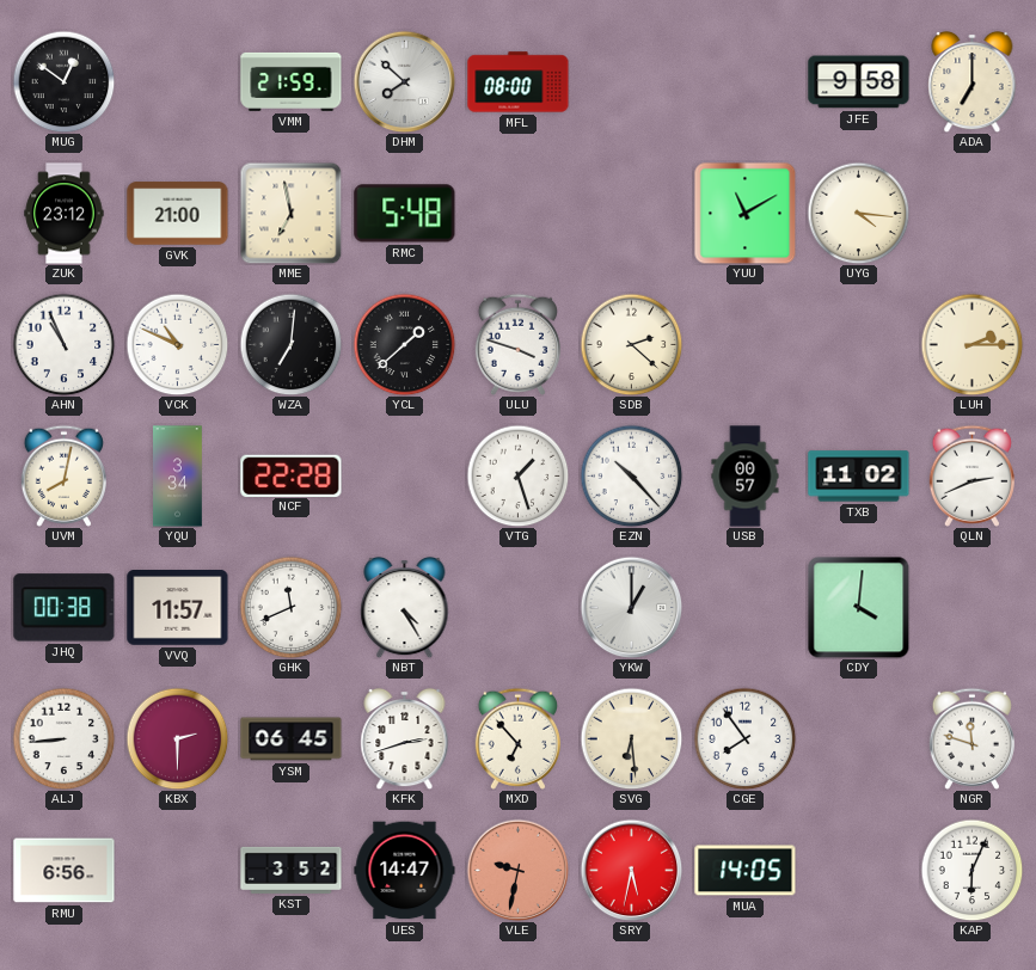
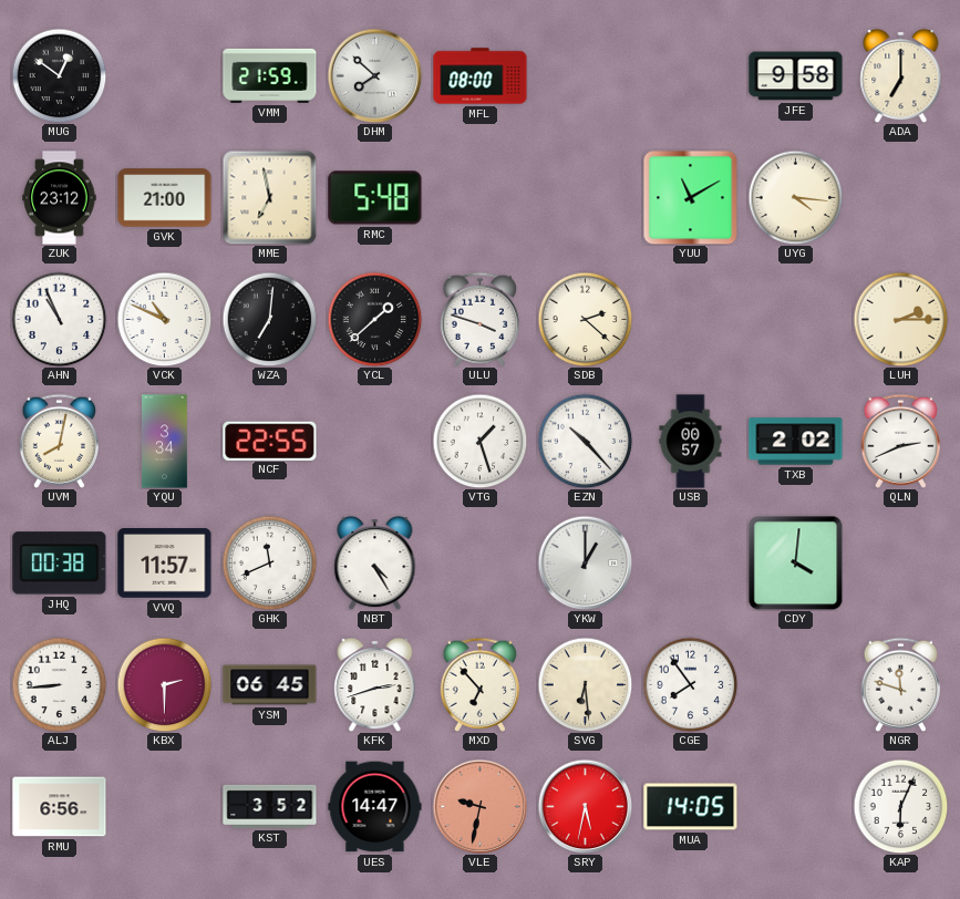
NCF: 22:28 -> 22:55
TXB: 11:02 -> 2:02
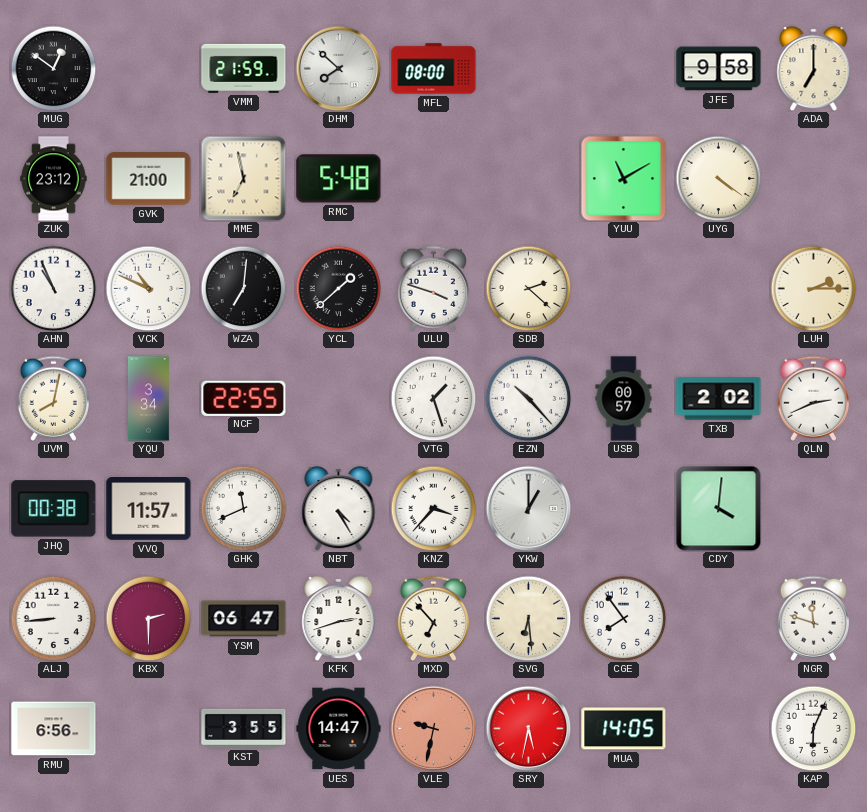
UYG: 4:16 -> 4:21
KNZ: none -> 3:37
YSM: 06:45 -> 06:47
KST: 3:52 -> 3:55
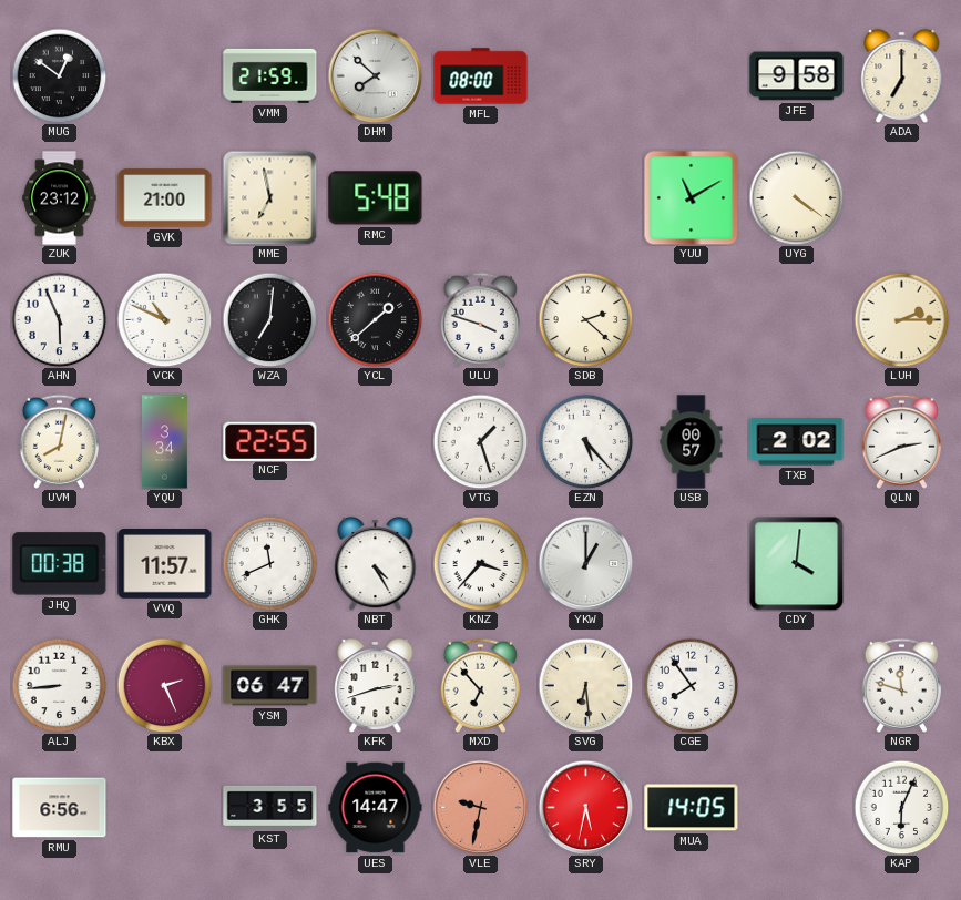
AHN: 10:56 -> 5:56
EZN: 10:23 -> 5:23
KBX: 2:30 -> 2:26
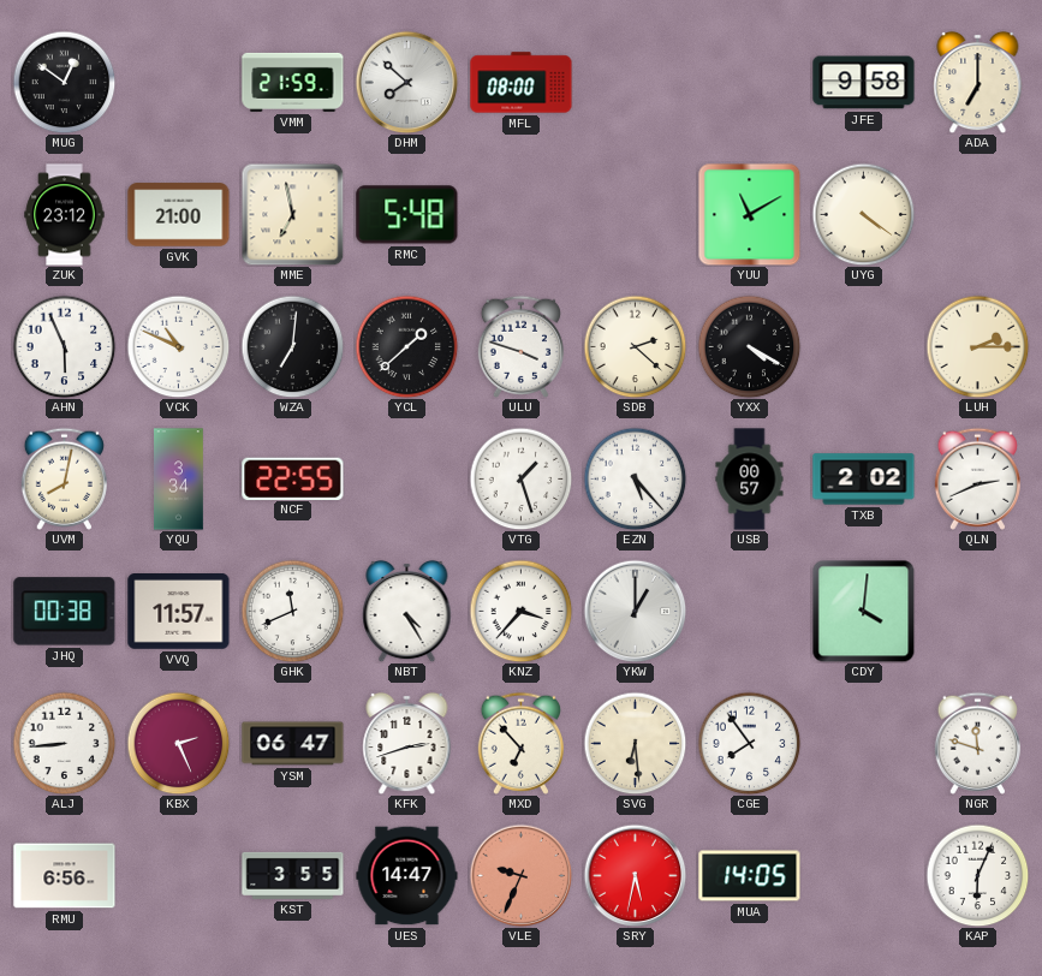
YXX: none -> 4:20
VLE: 9:32 -> 9:34
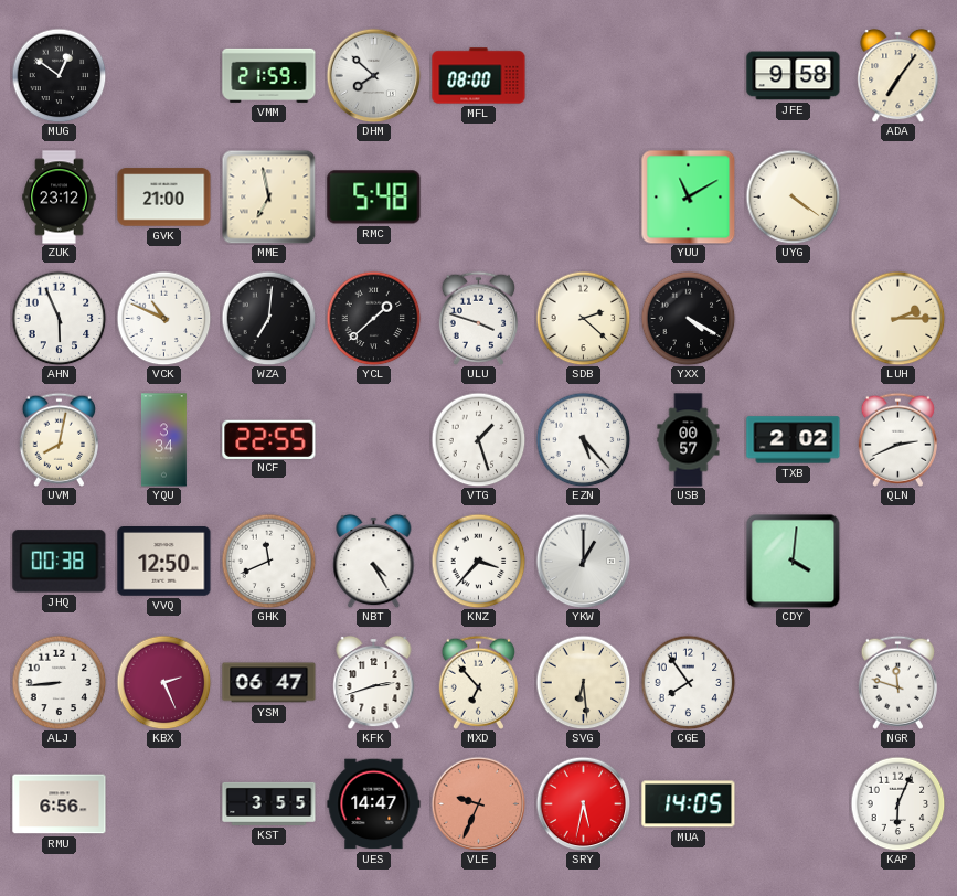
ADA: 7:00 -> 7:06
VVQ: 11:57 -> 12:50
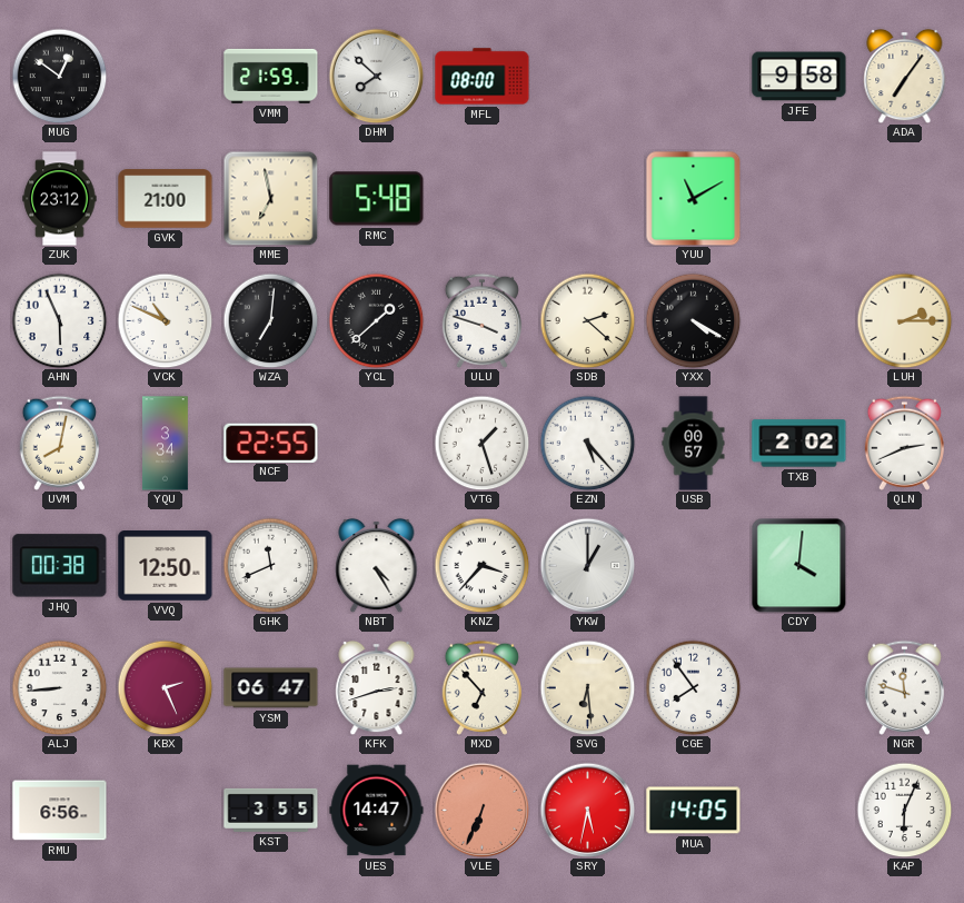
UYG: 4:21 -> none
VLE: 9:34 -> 6:34
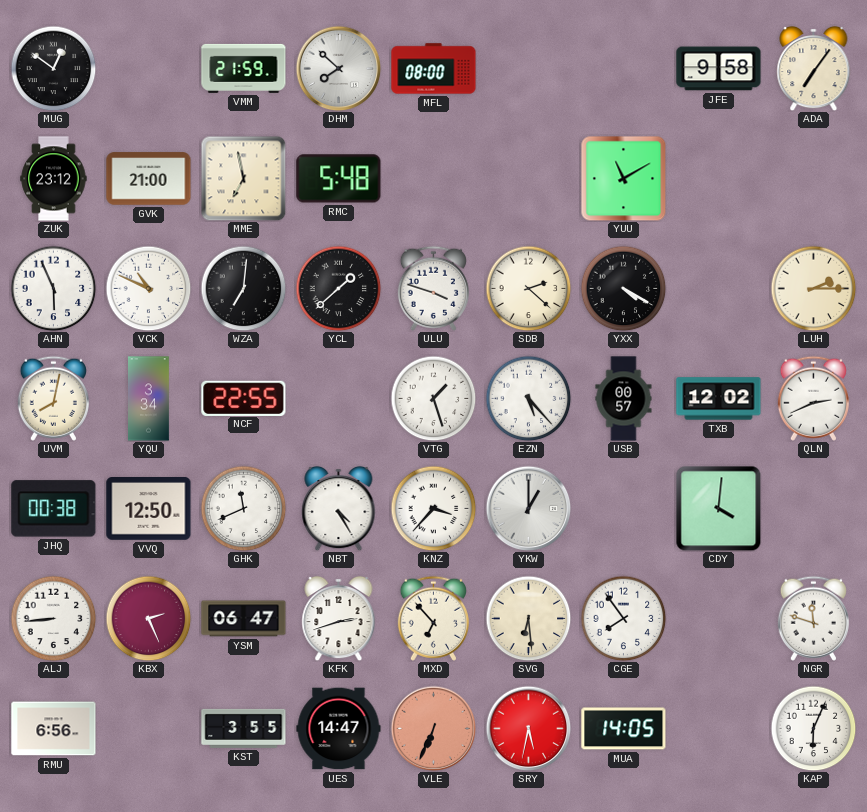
TXB: 2:02 -> 12:02
